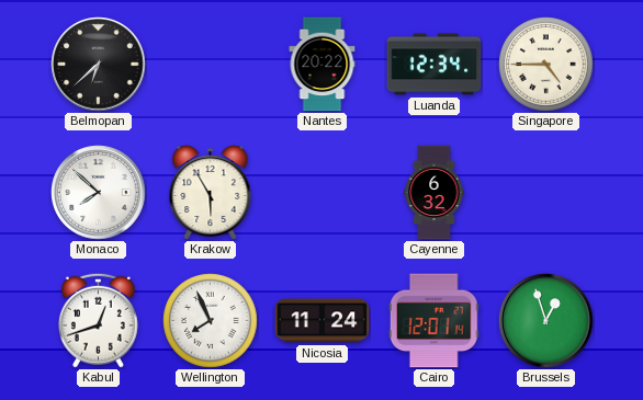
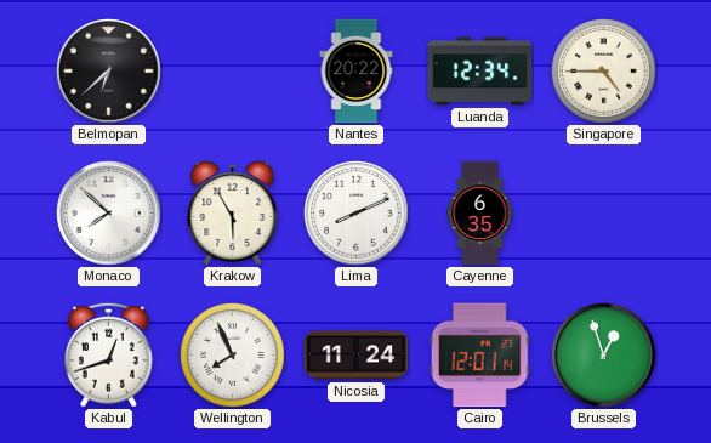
Lima: none -> 8:11
Cayenne: 6:32 -> 6:35
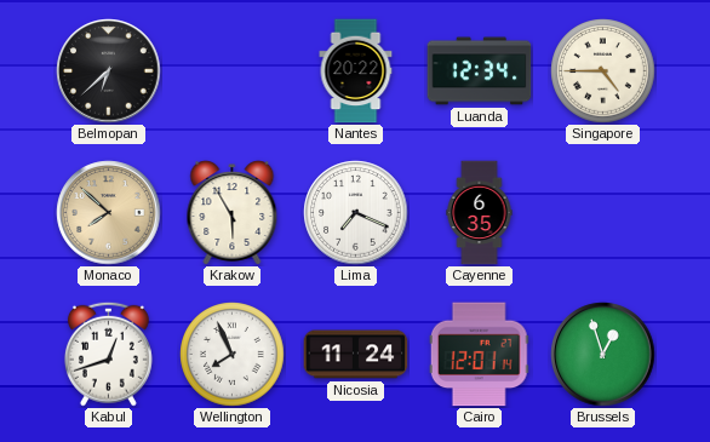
Monaco dial: white -> champagne
Lima: 8:11 -> 7:19
